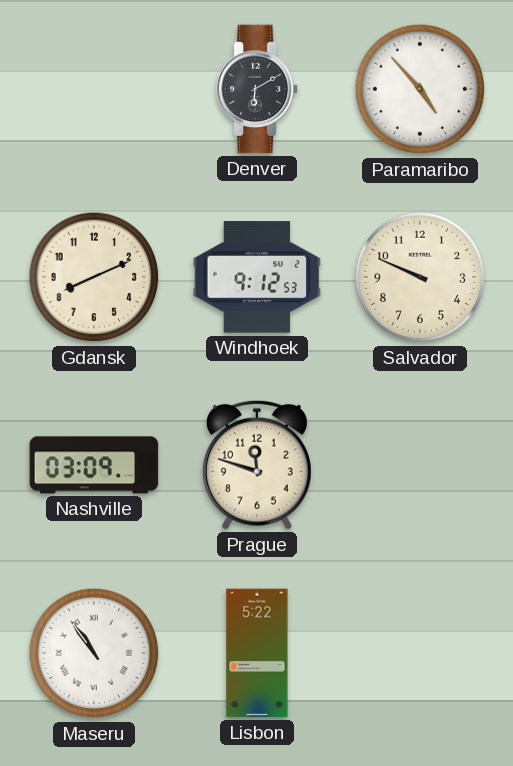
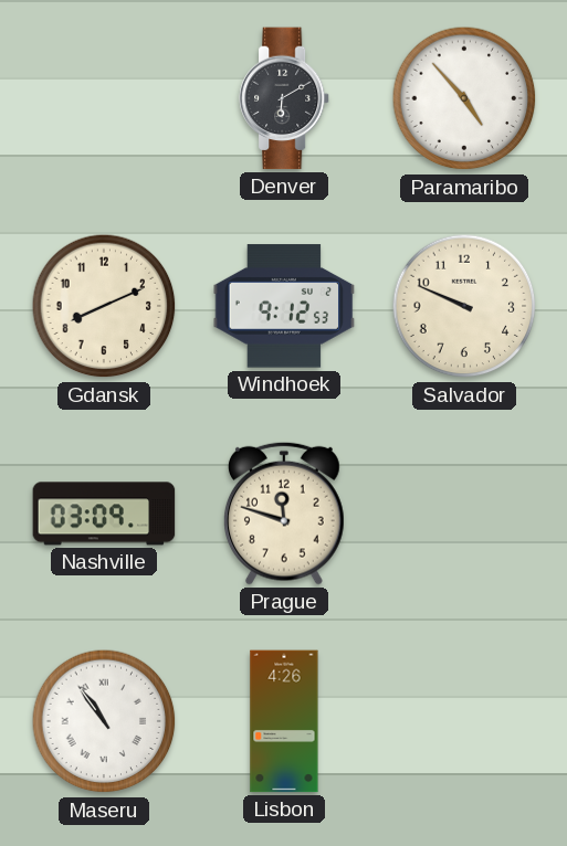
Lisbon: 5:22 -> 4:26
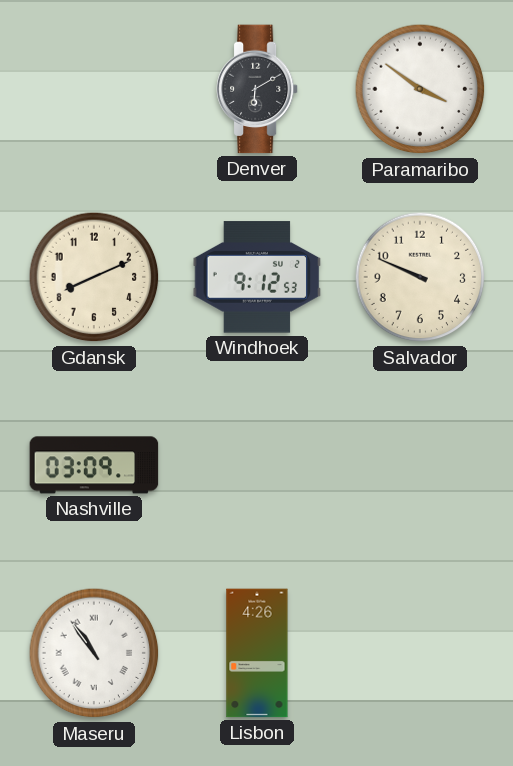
Paramaribo: 4:53 -> 3:51
Prague: 11:48 -> none
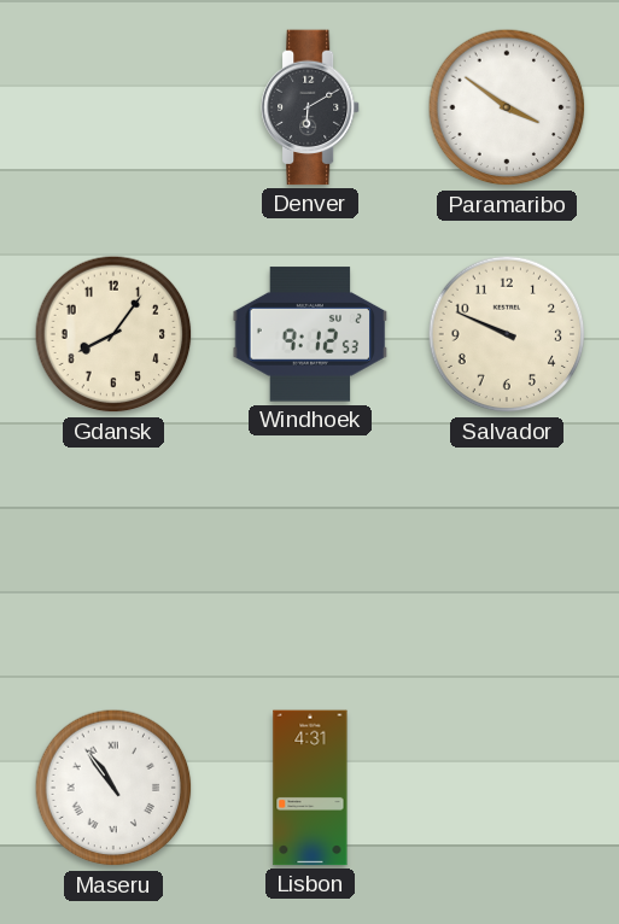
Gdansk: 8:11 -> 8:06
Nashville: 03:09 -> none
Lisbon: 4:26 -> 4:31
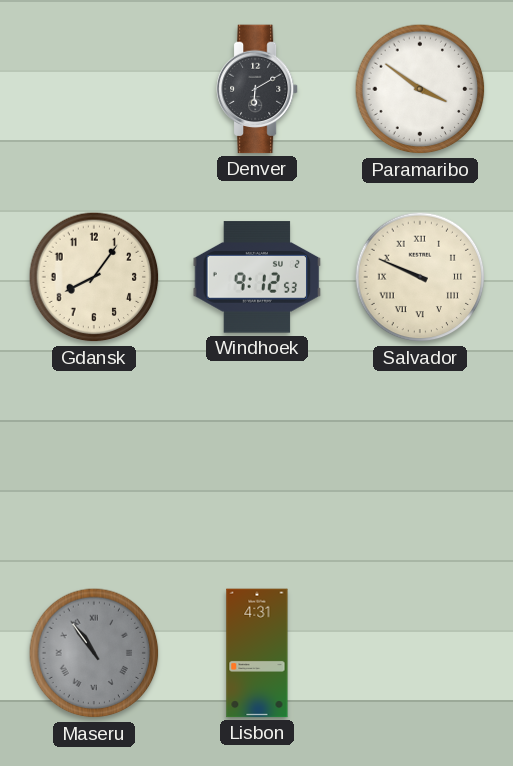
Salvador numerals: Arabic -> Roman
Maseru dial: white -> grey
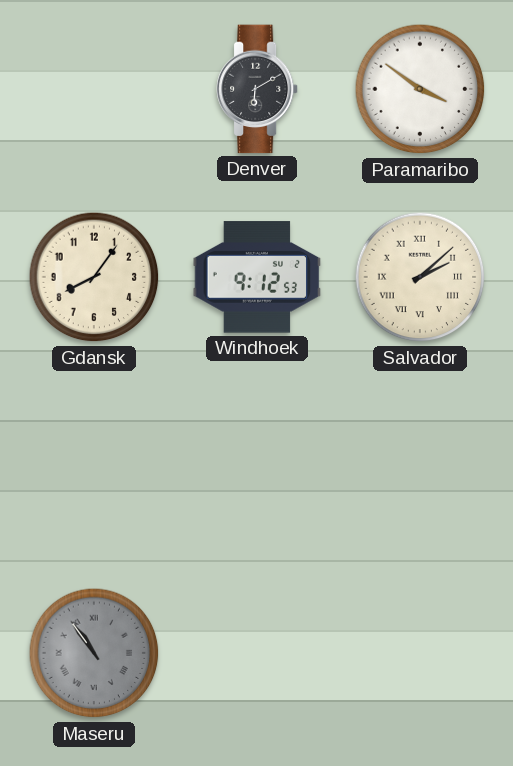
Salvador: 9:49 -> 2:08
Lisbon: 4:31 -> none
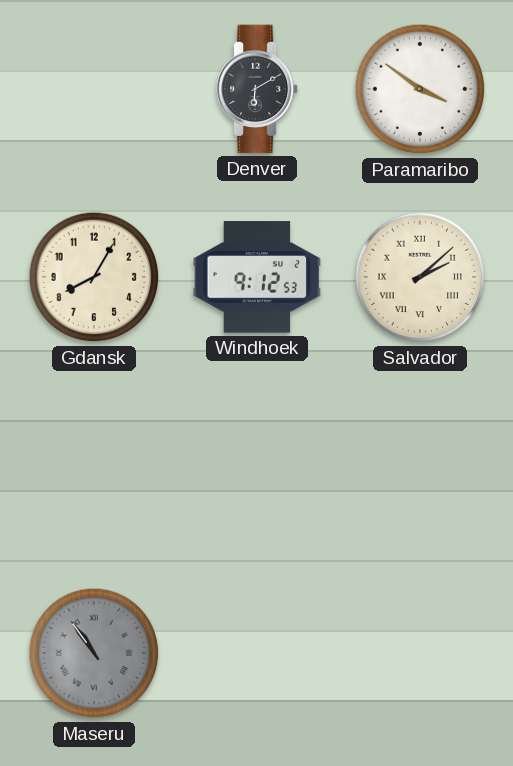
Gdansk: 8:06 -> 8:05
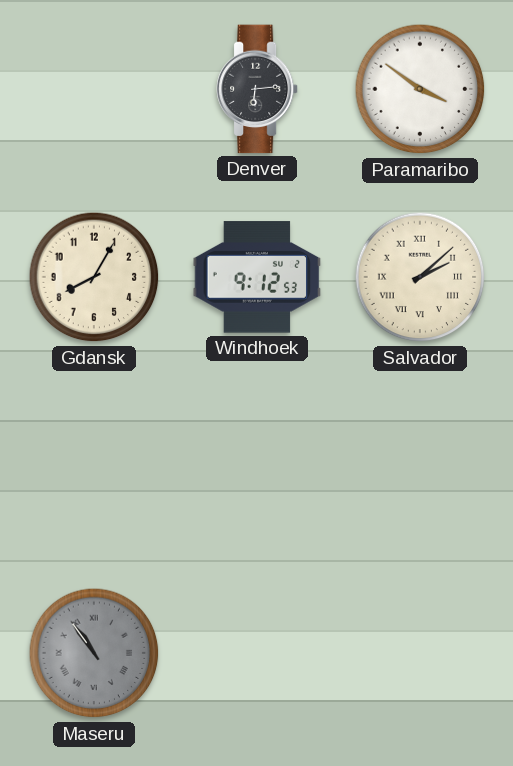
Denver: 6:10 -> 6:14
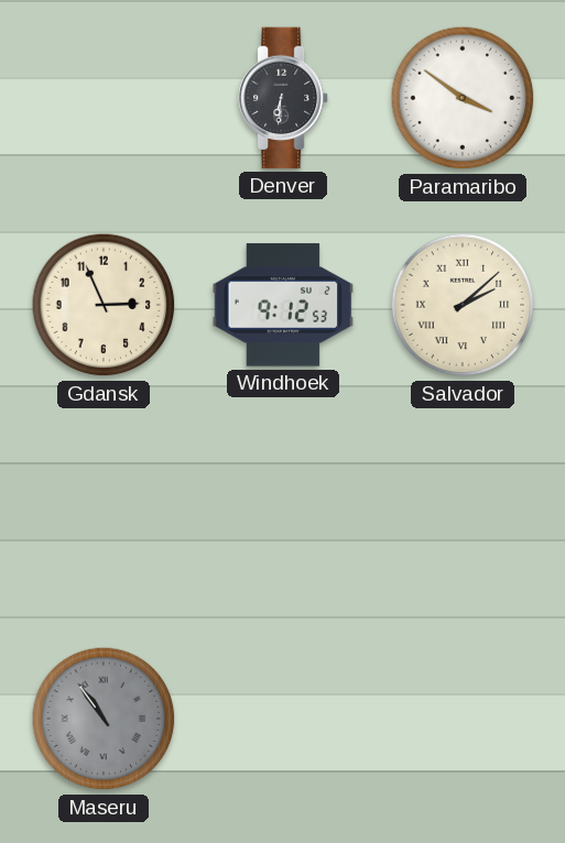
Denver: 6:14 -> 6:31
Gdansk: 8:05 -> 2:56
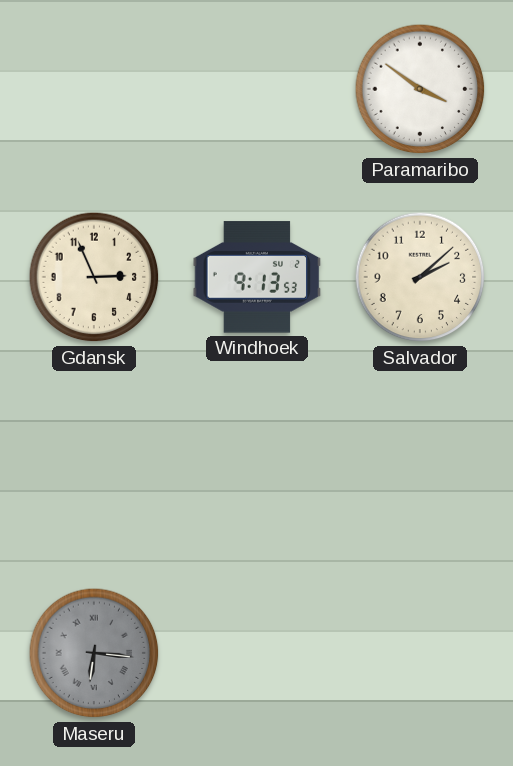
Denver: 6:31 -> none
Windhoek: 9:12 -> 9:13
Salvador numerals: Roman -> Arabic
Maseru: 10:54 -> 6:16
